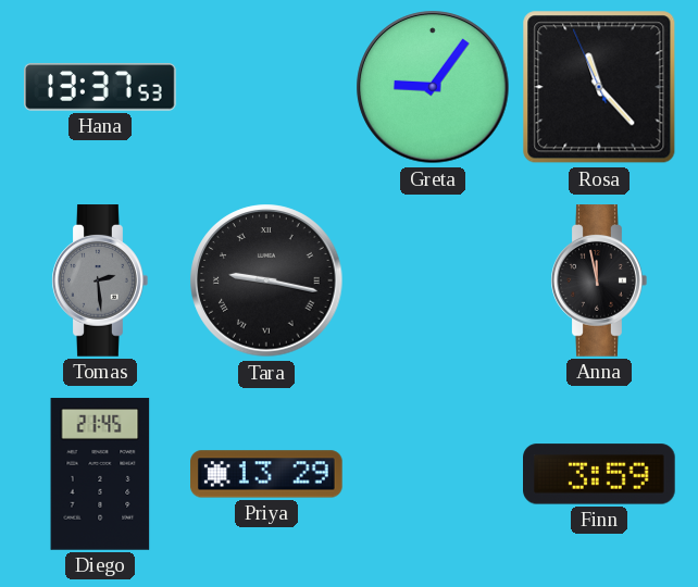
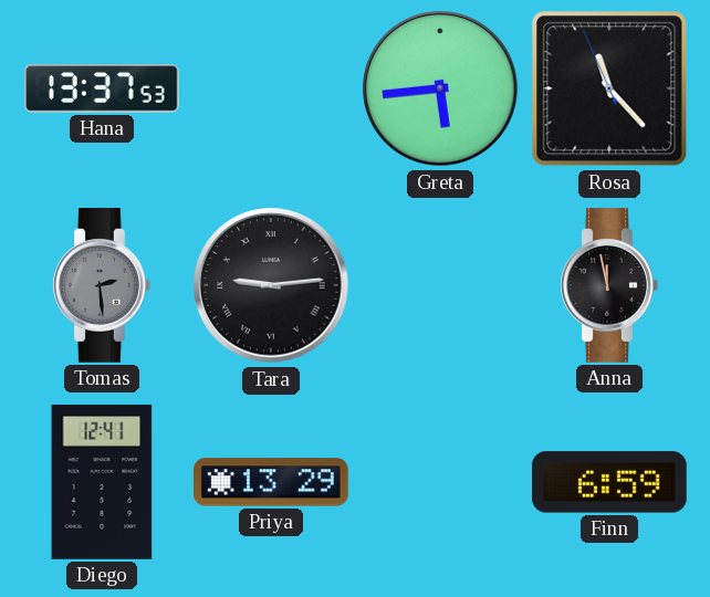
Greta: 9:06 -> 5:44
Tara: 9:17 -> 9:14
Diego: 21:45 -> 12:41
Finn: 3:59 -> 6:59
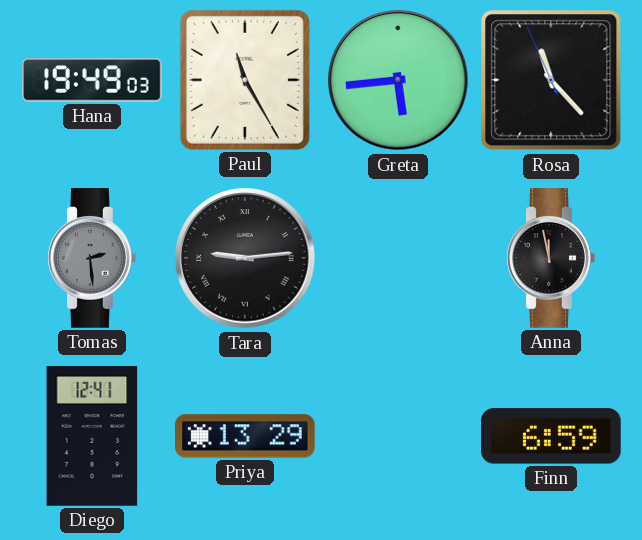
Hana: 13:37 -> 19:49
Paul: none -> 11:25
